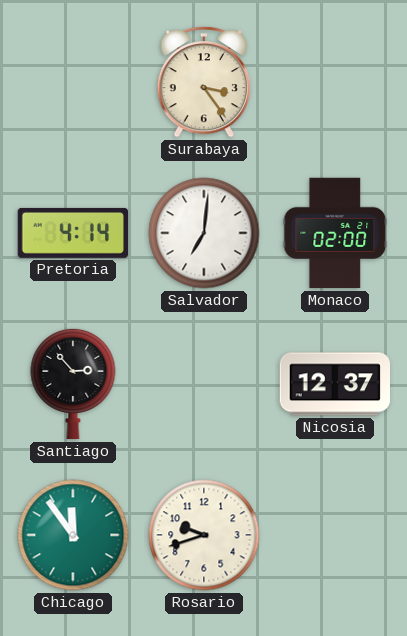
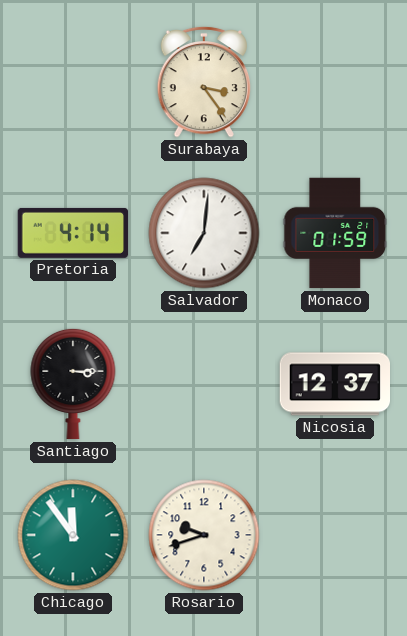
Monaco: 02:00 -> 01:59
Santiago: 2:53 -> 3:15
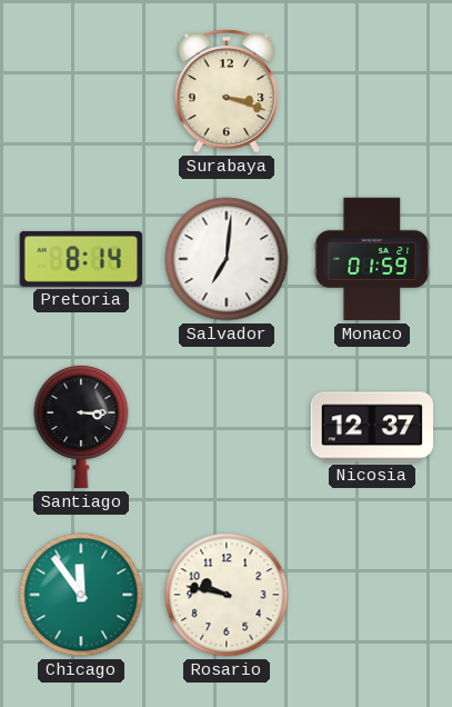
Surabaya: 3:24 -> 3:18
Pretoria: 4:14 -> 8:14
Rosario: 9:42 -> 9:47
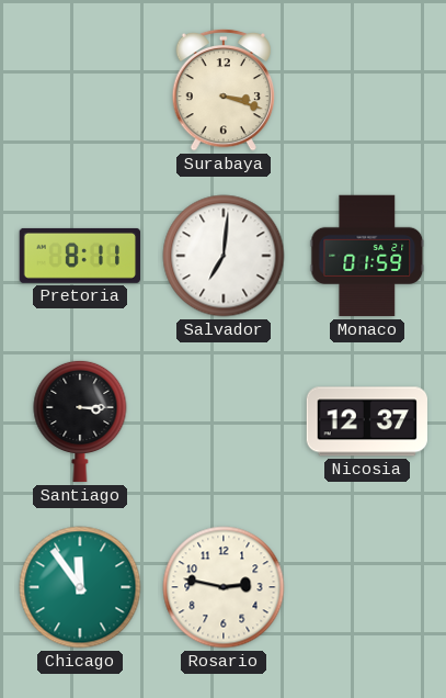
Pretoria: 8:14 -> 8:11
Rosario: 9:47 -> 2:47
